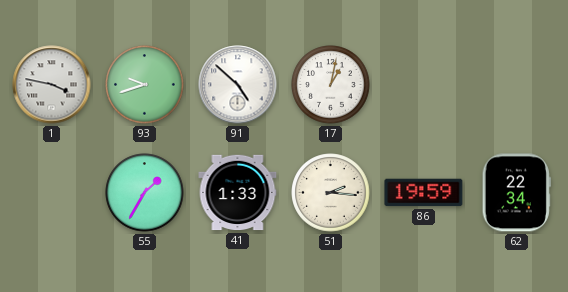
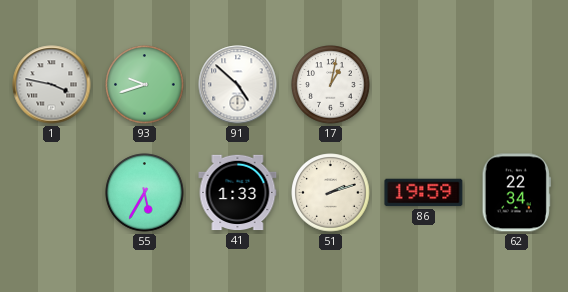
55: 1:35 -> 5:35
51: 2:16 -> 2:12
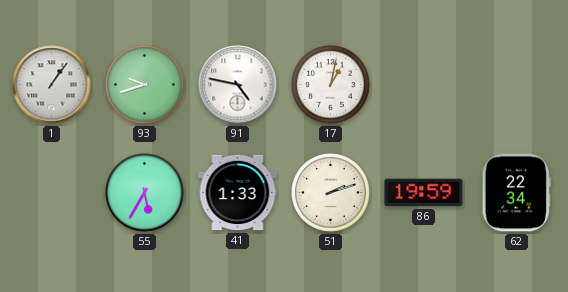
1: 3:47 -> 1:06
91: 4:52 -> 4:47
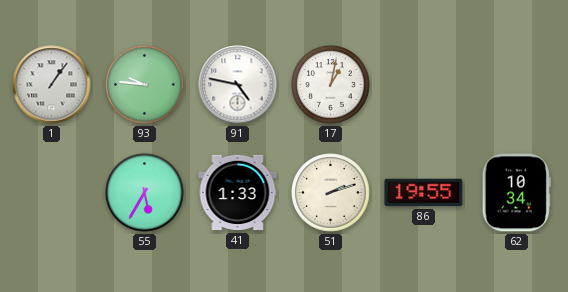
93: 9:42 -> 9:46
86: 19:59 -> 19:55
62: 22:34 -> 10:34
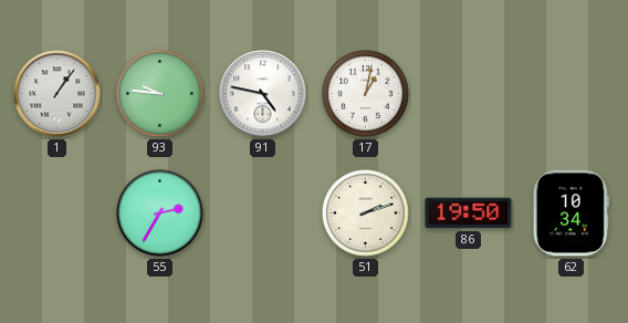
55: 5:35 -> 2:35
41: 1:33 -> none
86: 19:55 -> 19:50
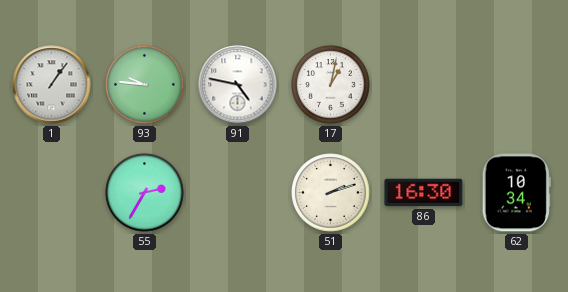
86: 19:50 -> 16:30
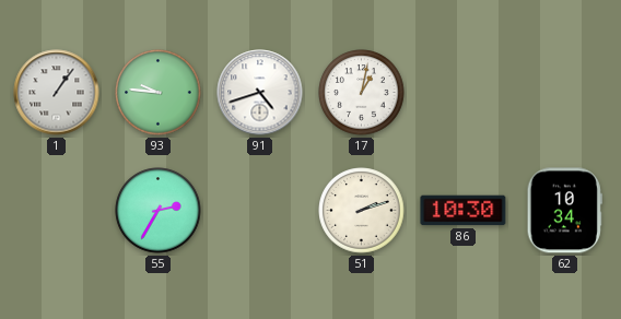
91: 4:47 -> 4:42
86: 16:30 -> 10:30
